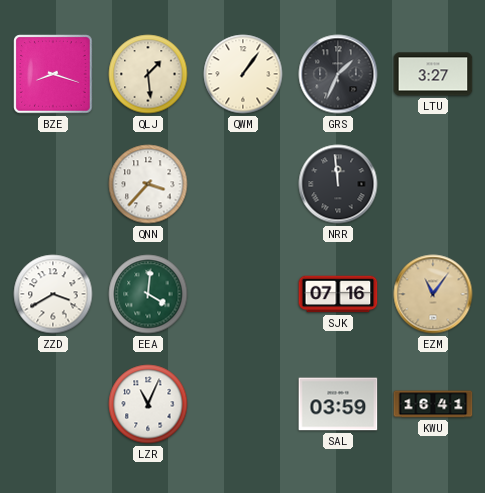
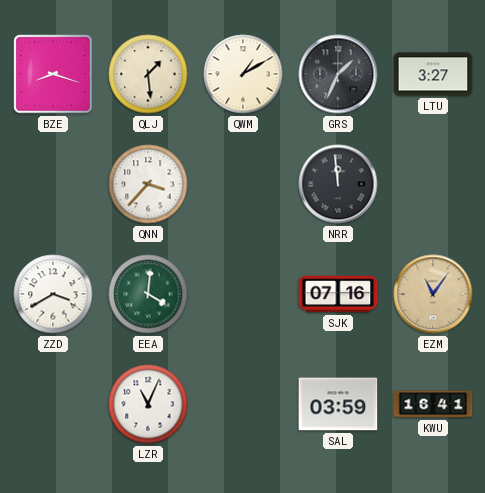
QWM: 1:06 -> 1:10
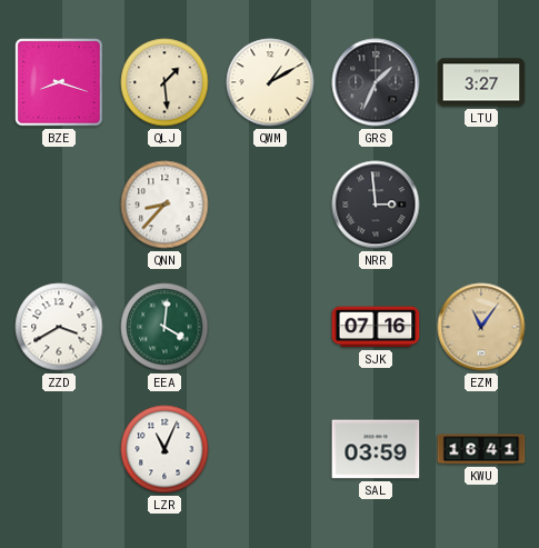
QNN: 3:37 -> 8:37
NRR: 11:59 -> 2:59
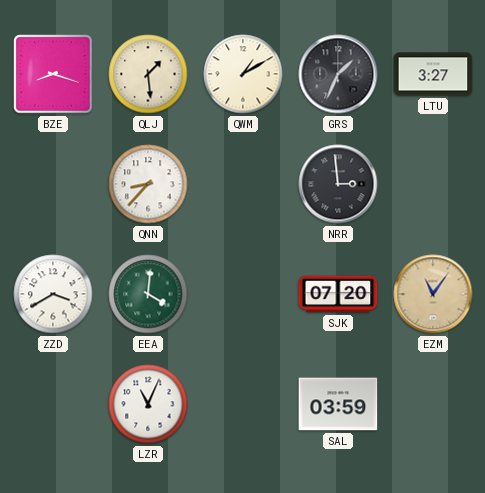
SJK: 07:16 -> 07:20
KWU: 16:41 -> none
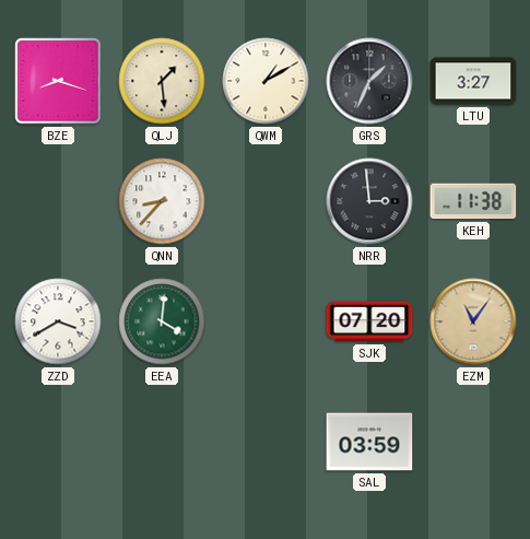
KEH: none -> 11:38
LZR: 11:04 -> none
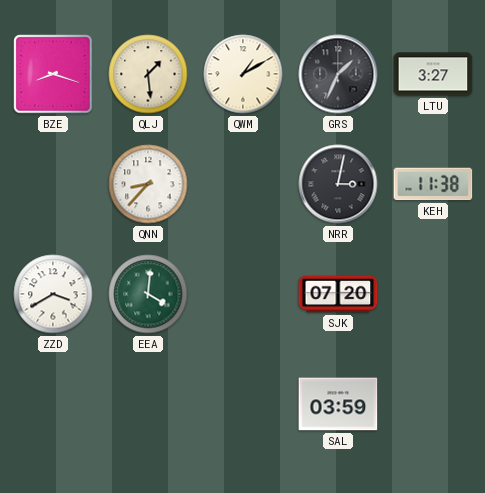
NRR: 2:59 -> 3:02
EZM: 11:06 -> none
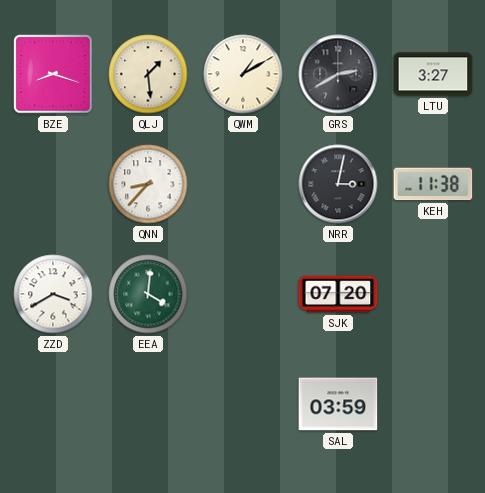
GRS: 1:34 -> 2:40
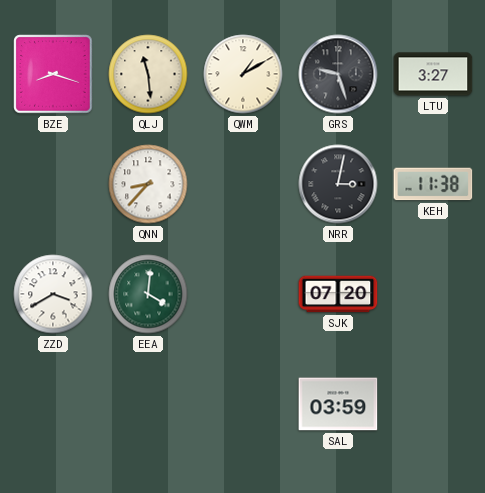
QLJ: 1:29 -> 11:29
GRS: 2:40 -> 9:27
